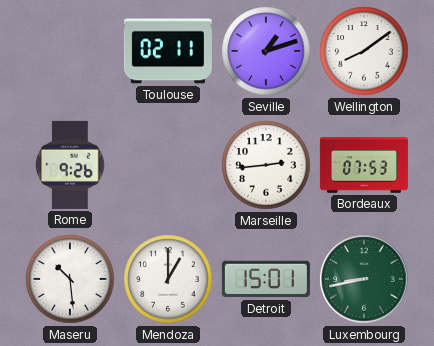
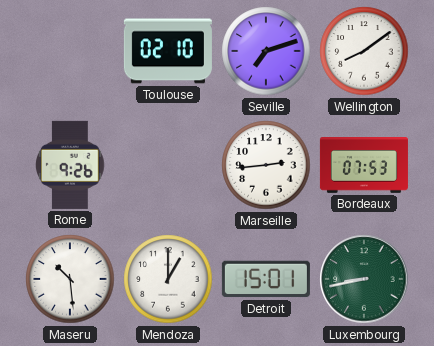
Toulouse: 02:11 -> 02:10
Seville: 1:12 -> 7:12
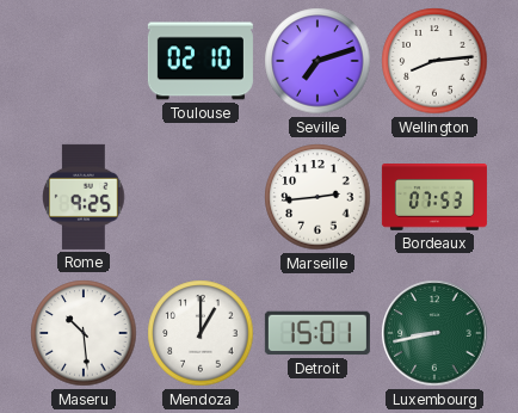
Wellington: 8:09 -> 8:14
Rome: 9:26 -> 9:25
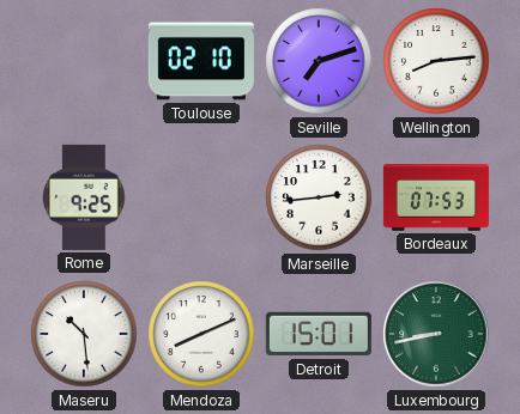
Mendoza: 1:00 -> 8:11
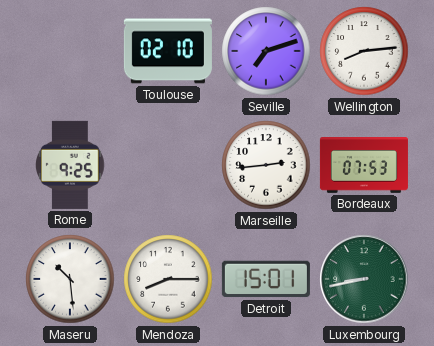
Mendoza: 8:11 -> 8:15
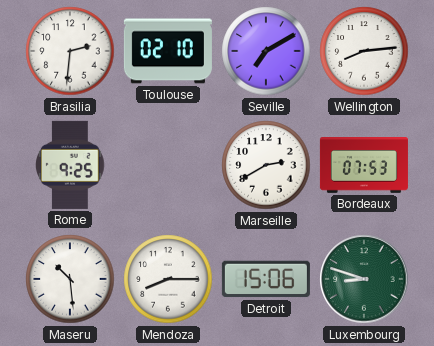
Brasilia: none -> 2:31
Seville: 7:12 -> 7:10
Marseille: 2:44 -> 2:40
Detroit: 15:01 -> 15:06
Luxembourg: 8:43 -> 8:48
